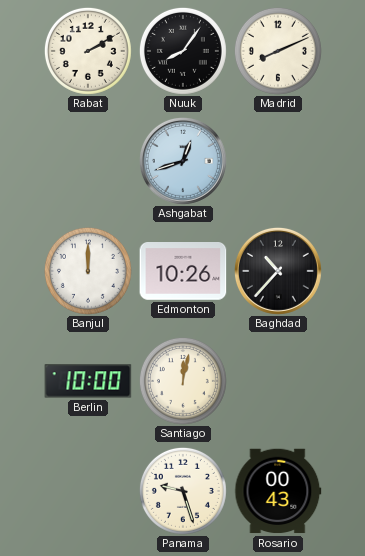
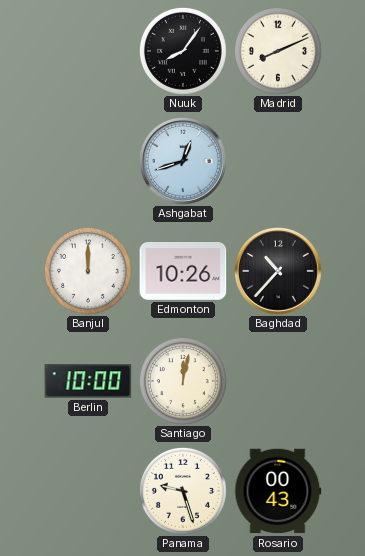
Rabat: 2:10 -> none
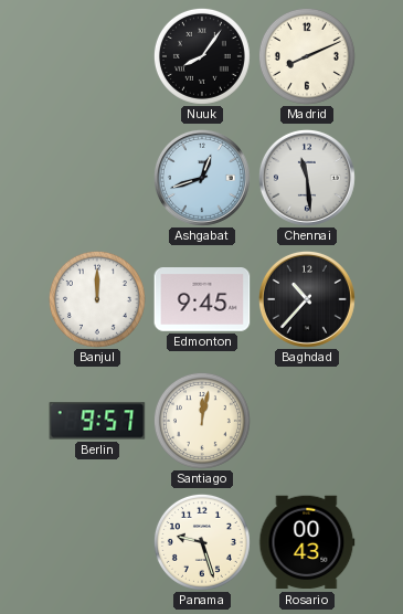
Chennai: none -> 11:29
Edmonton: 10:26 -> 9:45
Berlin: 10:00 -> 9:57
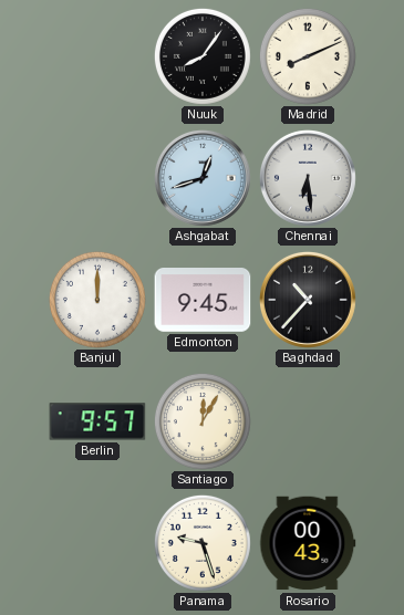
Chennai: 11:29 -> 6:29
Santiago: 12:02 -> 12:05
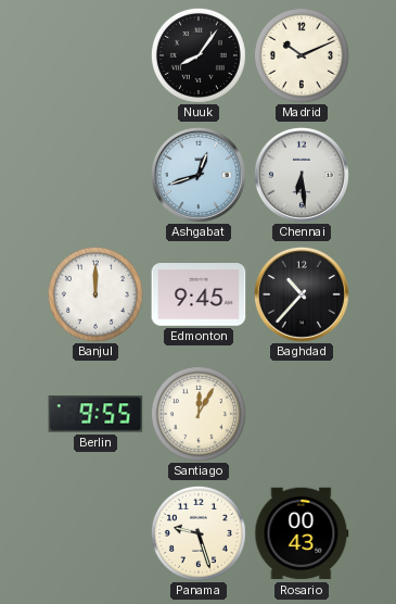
Madrid: 8:11 -> 10:11
Berlin: 9:57 -> 9:55
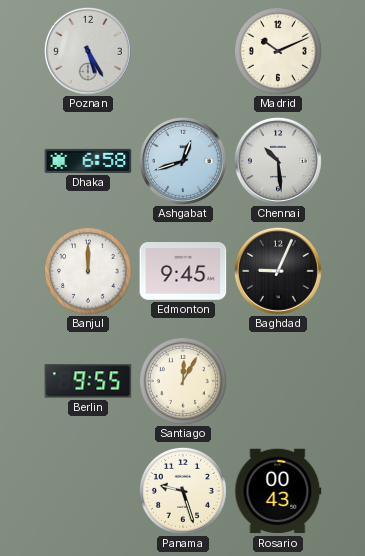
Poznan: none -> 5:25
Nuuk: 8:06 -> none
Dhaka: none -> 6:58
Chennai: 6:29 -> 10:29
Baghdad: 10:37 -> 9:04
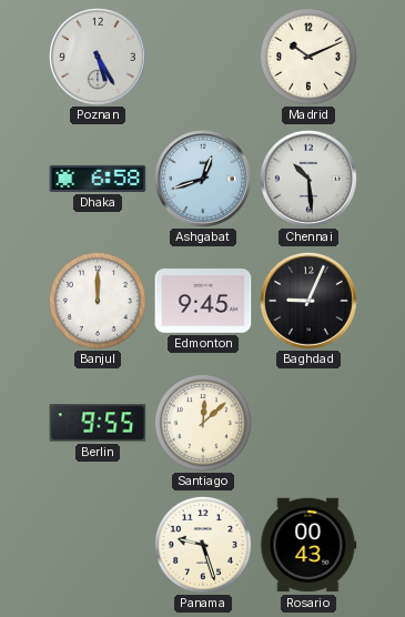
Santiago: 12:05 -> 12:08
